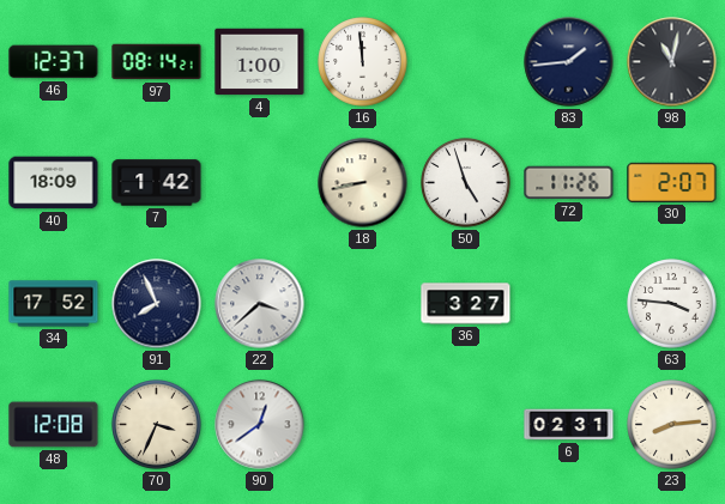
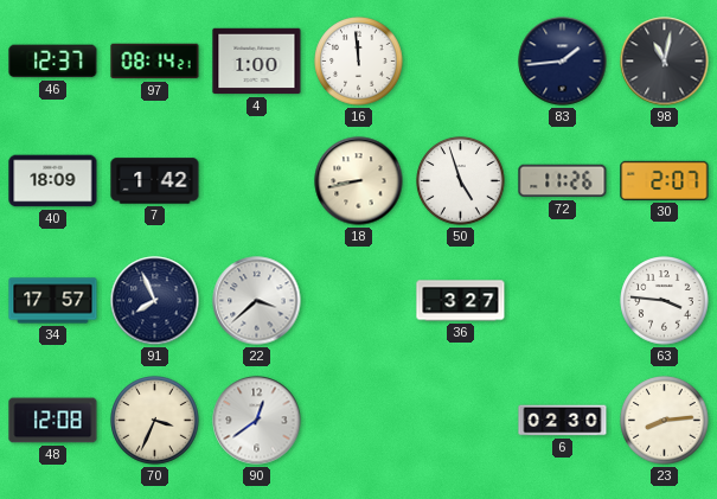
34: 17:52 -> 17:57
6: 02:31 -> 02:30
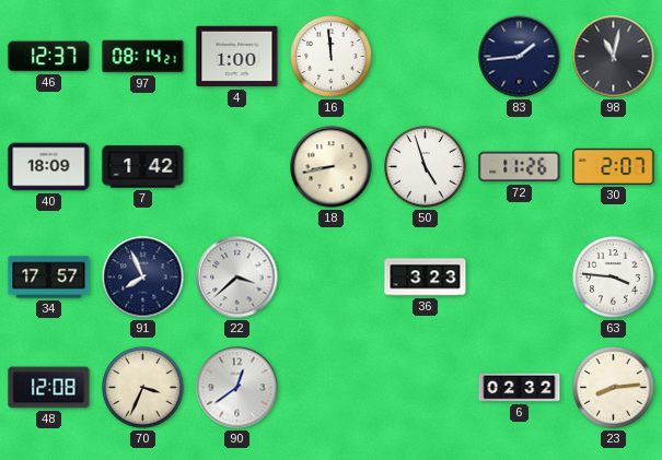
36: 3:27 -> 3:23
6: 02:30 -> 02:32
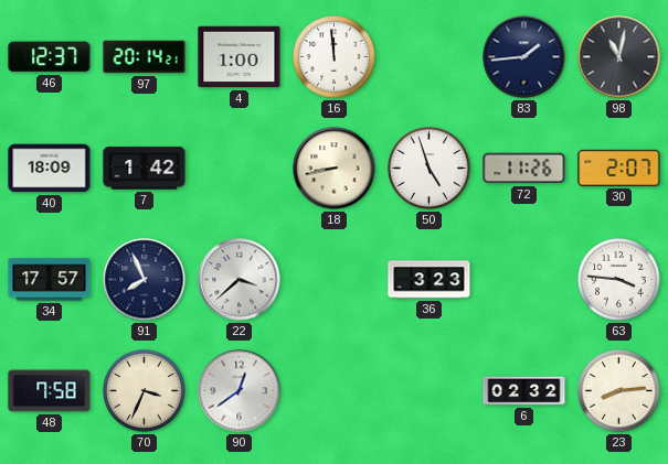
97: 08:14 -> 20:14
48: 12:08 -> 7:58
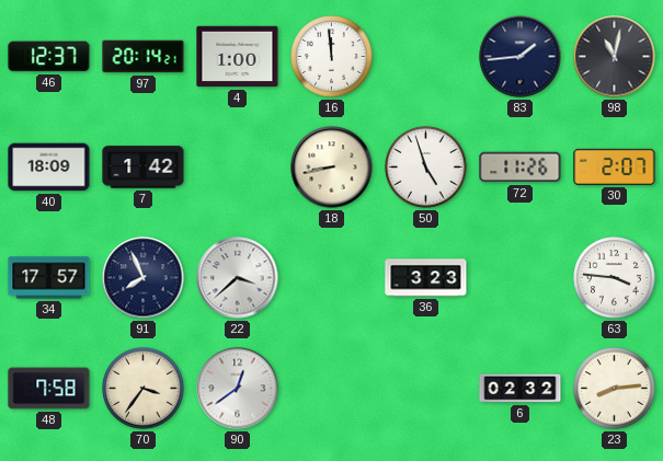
70: 3:34 -> 3:36
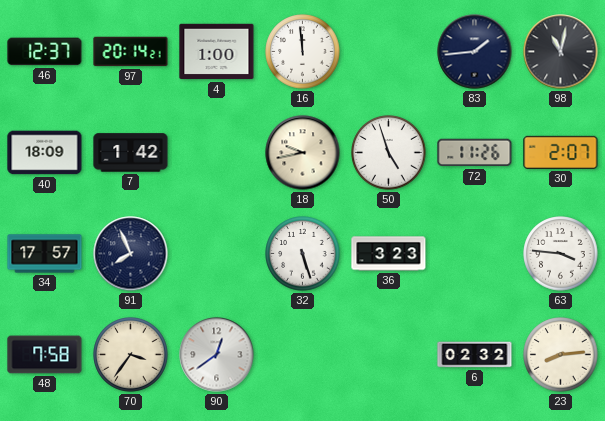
18: 8:43 -> 9:43
22: 3:38 -> none
32: none -> 5:27
